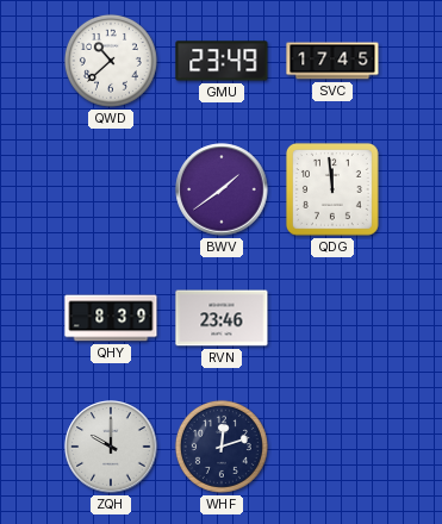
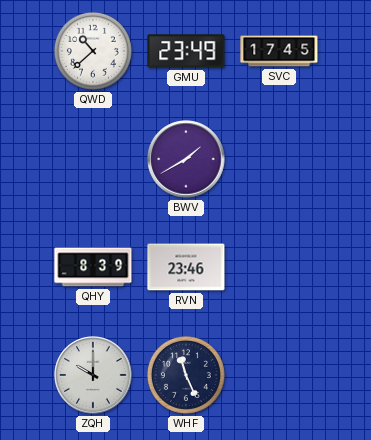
BWV: 1:39 -> 1:40
QDG: 11:59 -> none
WHF: 12:12 -> 11:26
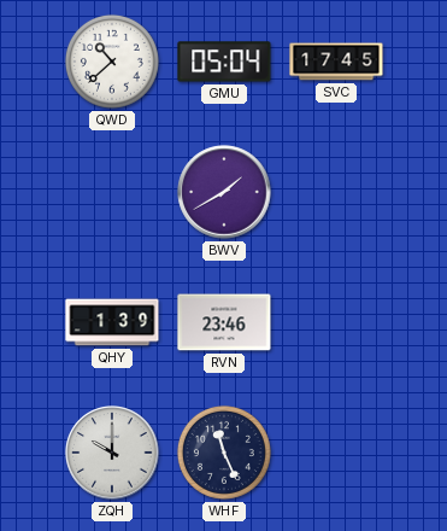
GMU: 23:49 -> 05:04
QHY: 8:39 -> 1:39
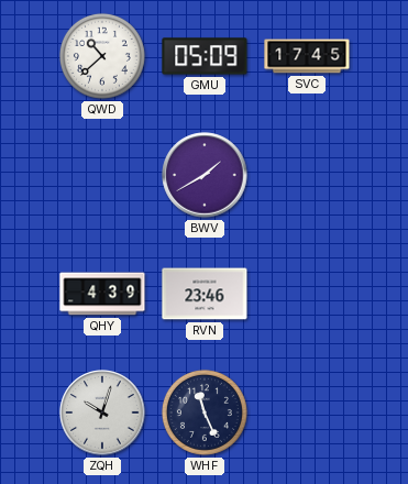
GMU: 05:04 -> 05:09
QHY: 1:39 -> 4:39
ZQH: 10:00 -> 10:03
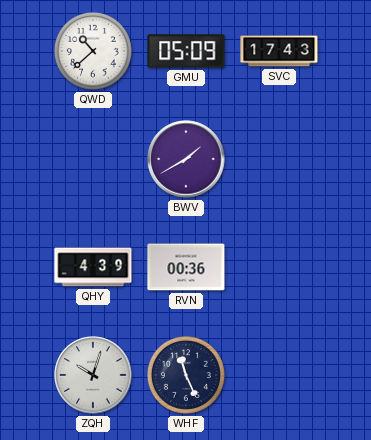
SVC: 17:45 -> 17:43
RVN: 23:46 -> 00:36
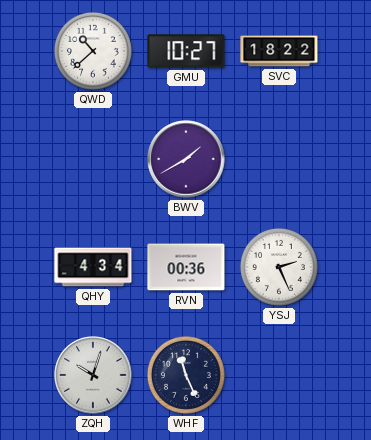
GMU: 05:09 -> 10:27
SVC: 17:43 -> 18:22
QHY: 4:39 -> 4:34
YSJ: none -> 2:26
